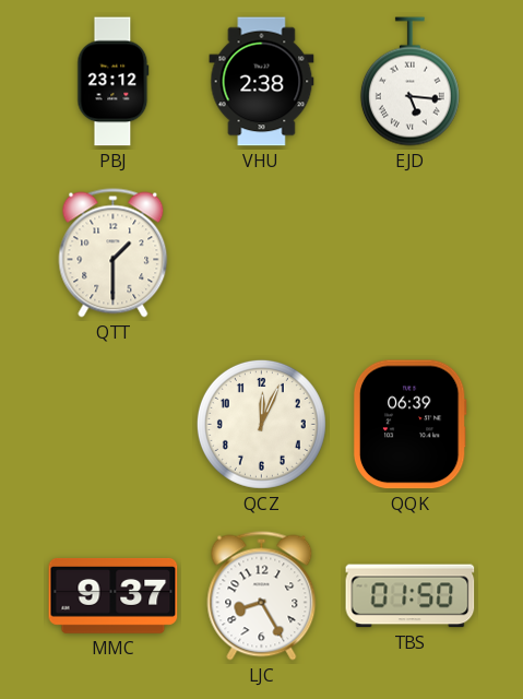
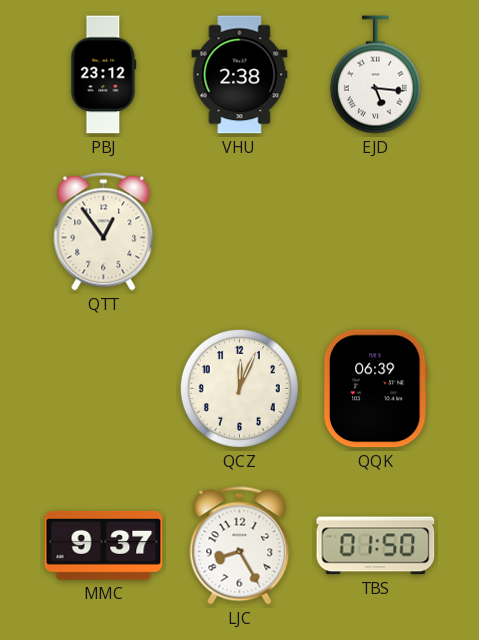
QTT: 1:30 -> 12:54
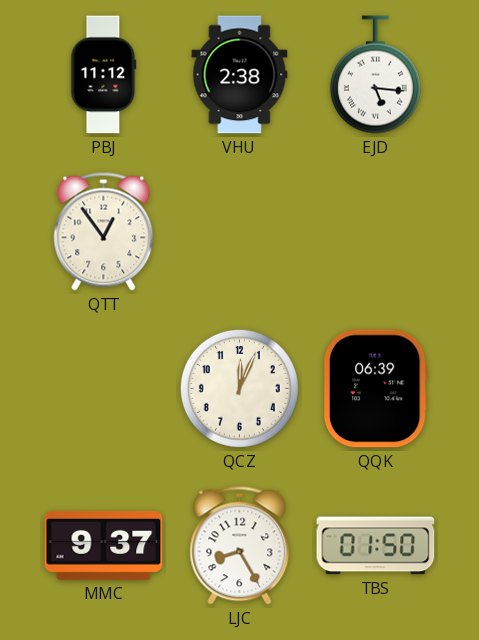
PBJ: 23:12 -> 11:12
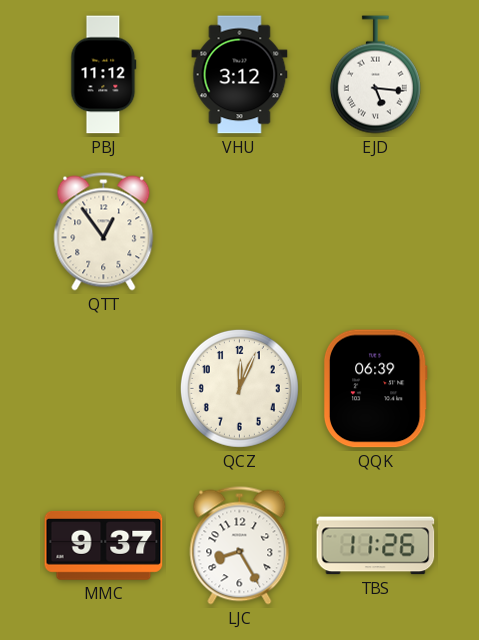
VHU: 2:38 -> 3:12
TBS: 01:50 -> 11:26
